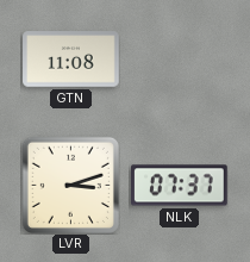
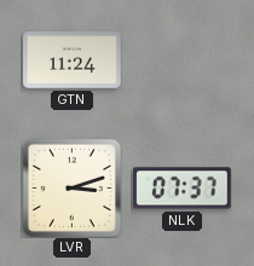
GTN: 11:08 -> 11:24
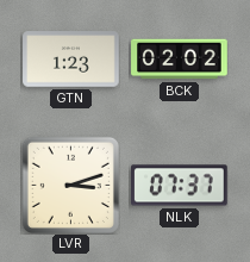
GTN: 11:24 -> 1:23
BCK: none -> 02:02
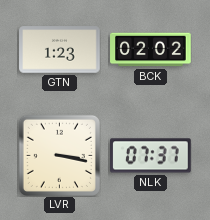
LVR: 3:12 -> 3:17
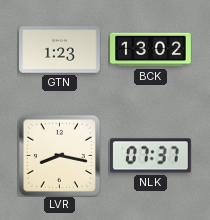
BCK: 02:02 -> 13:02
LVR: 3:17 -> 8:17
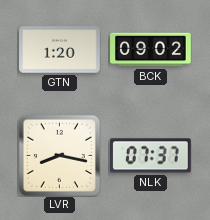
GTN: 1:23 -> 1:20
BCK: 13:02 -> 09:02
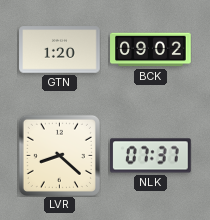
LVR: 8:17 -> 8:22
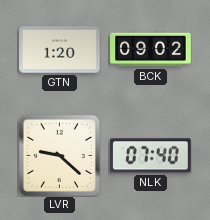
LVR: 8:22 -> 9:22
NLK: 07:37 -> 07:40
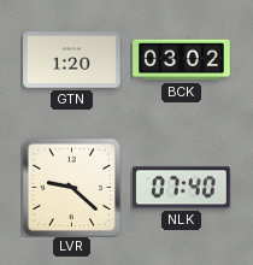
BCK: 09:02 -> 03:02
